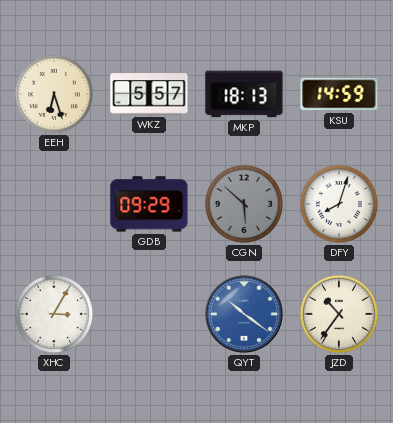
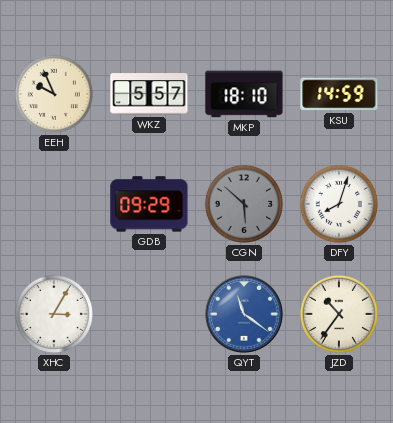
EEH: 6:27 -> 9:56
MKP: 18:13 -> 18:10
QYT: 10:21 -> 11:21
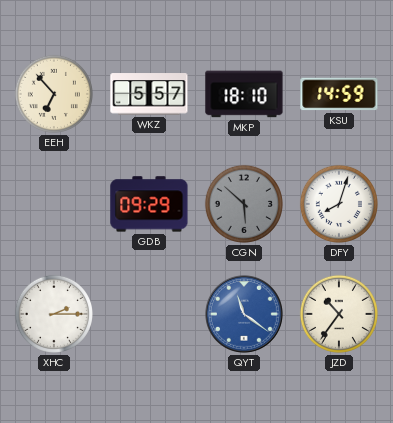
EEH: 9:56 -> 6:53
XHC: 3:05 -> 2:15
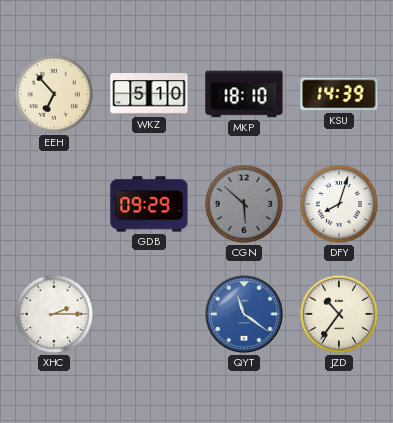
WKZ: 5:57 -> 5:10
KSU: 14:59 -> 14:39
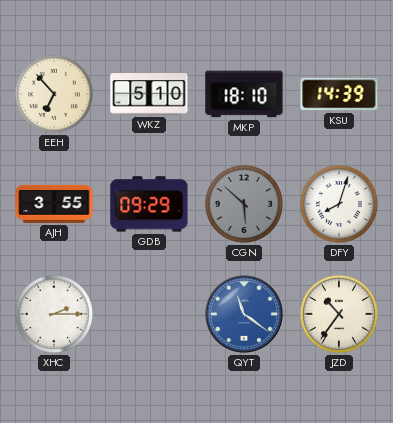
AJH: none -> 3:55
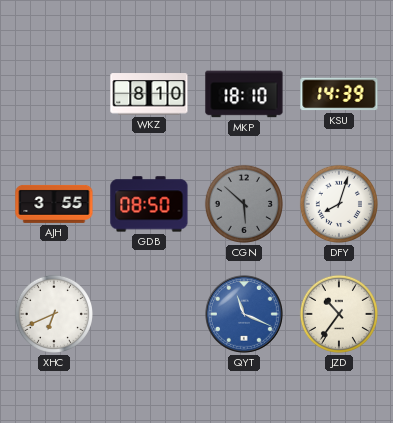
EEH: 6:53 -> none
WKZ: 5:10 -> 8:10
GDB: 09:29 -> 08:50
XHC: 2:15 -> 6:41
QYT: 11:21 -> 11:19
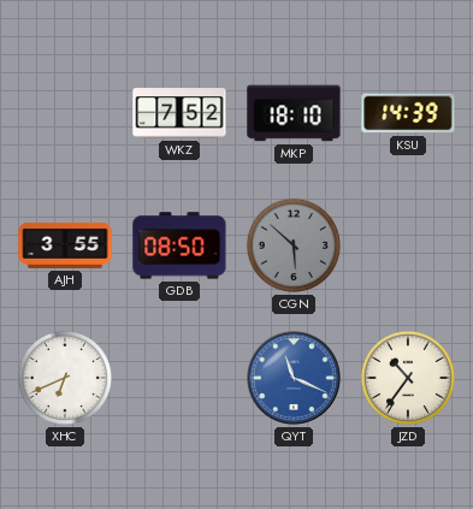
WKZ: 8:10 -> 7:52
DFY: 8:03 -> none
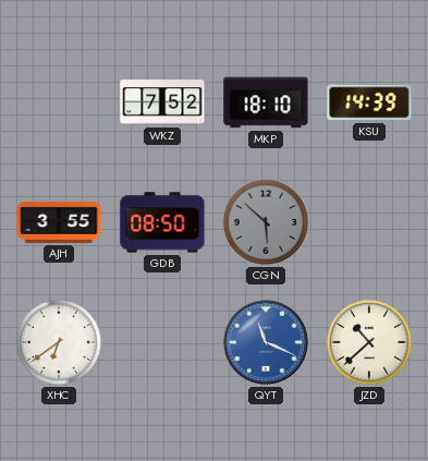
XHC: 6:41 -> 6:39
JZD: 10:36 -> 10:38
